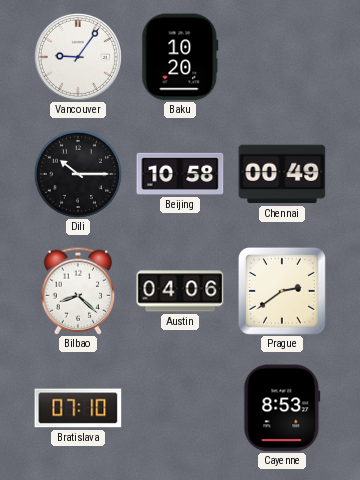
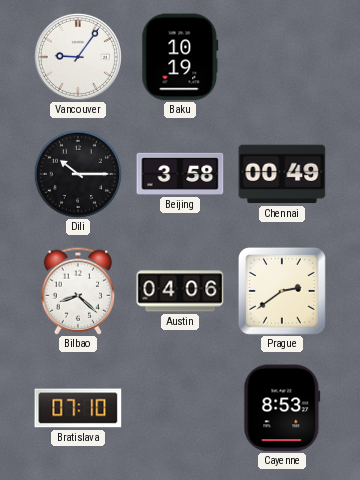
Baku: 10:20 -> 10:19
Beijing: 10:58 -> 3:58
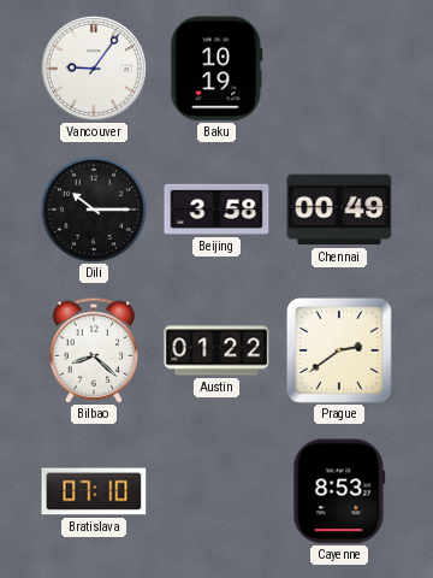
Austin: 04:06 -> 01:22
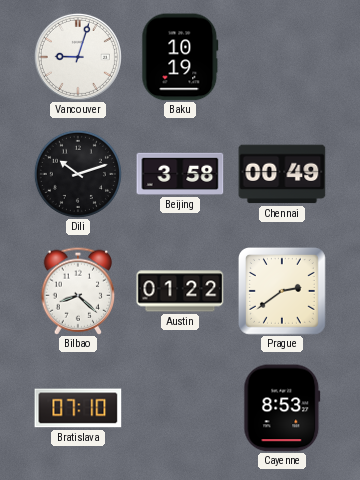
Vancouver: 9:06 -> 9:03
Dili: 10:15 -> 10:12
